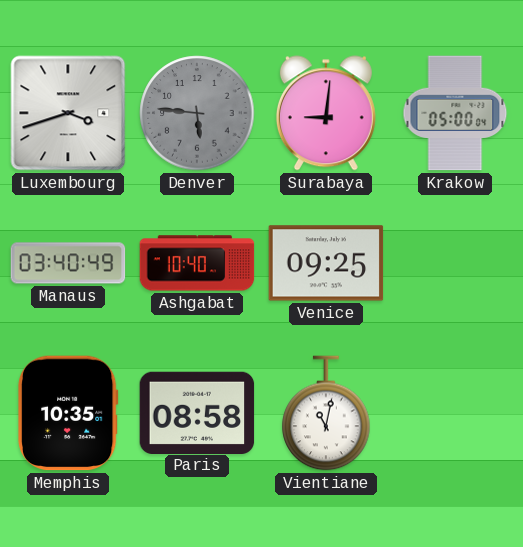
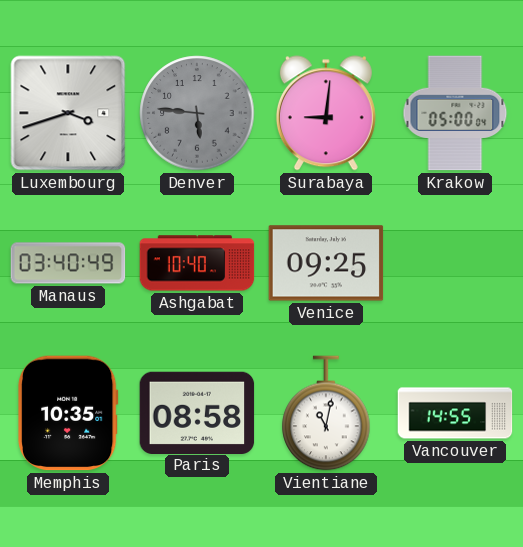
Vancouver: none -> 14:55
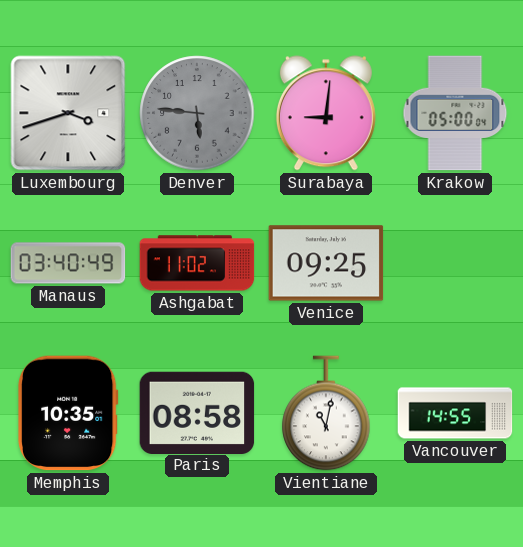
Ashgabat: 10:40 -> 11:02
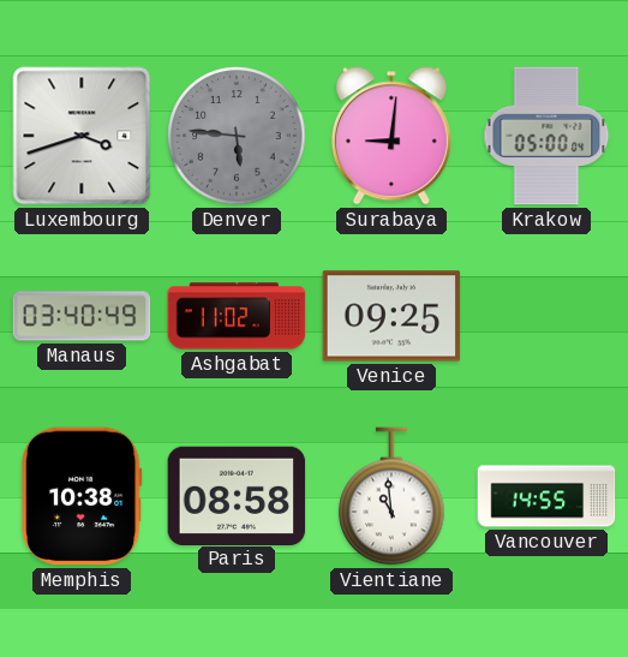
Memphis: 10:35 -> 10:38
Vientiane: 11:02 -> 10:59
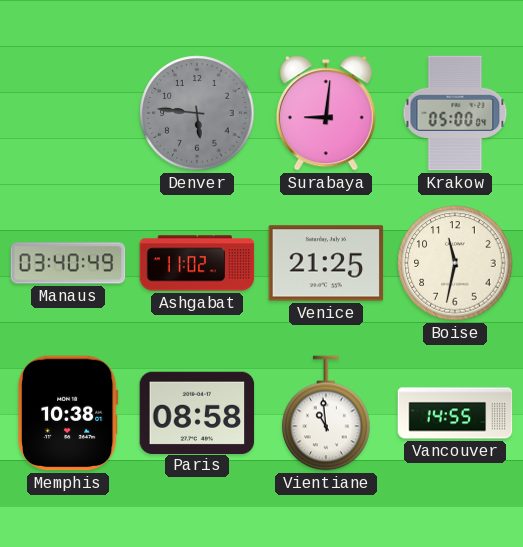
Luxembourg: 3:42 -> none
Venice: 09:25 -> 21:25
Boise: none -> 11:32
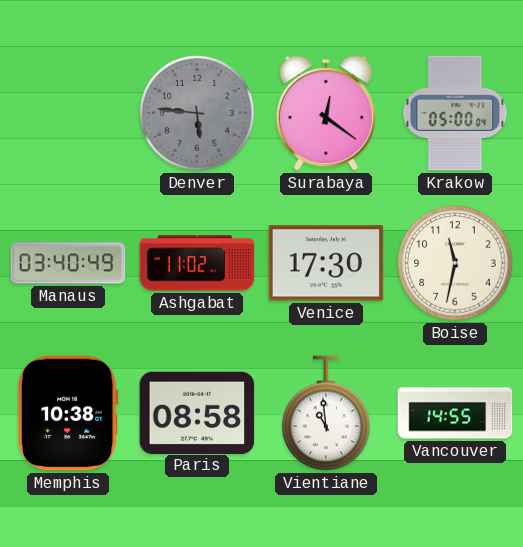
Surabaya: 9:01 -> 12:21
Venice: 21:25 -> 17:30
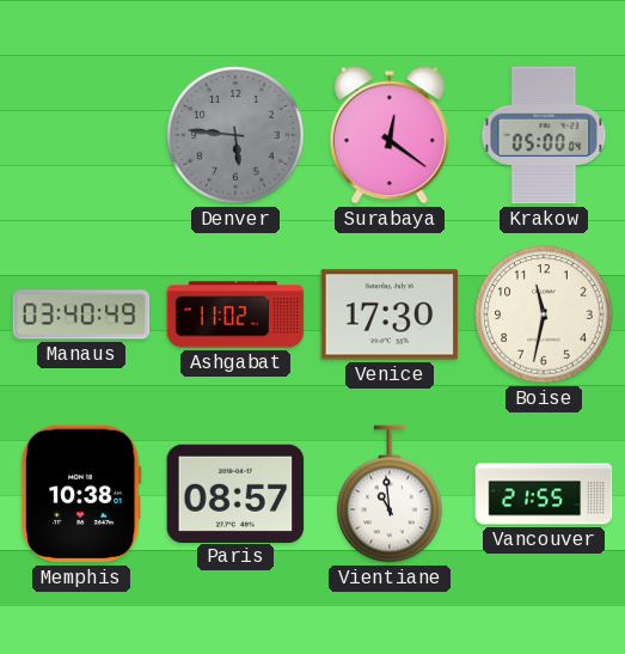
Paris: 08:58 -> 08:57
Vancouver: 14:55 -> 21:55
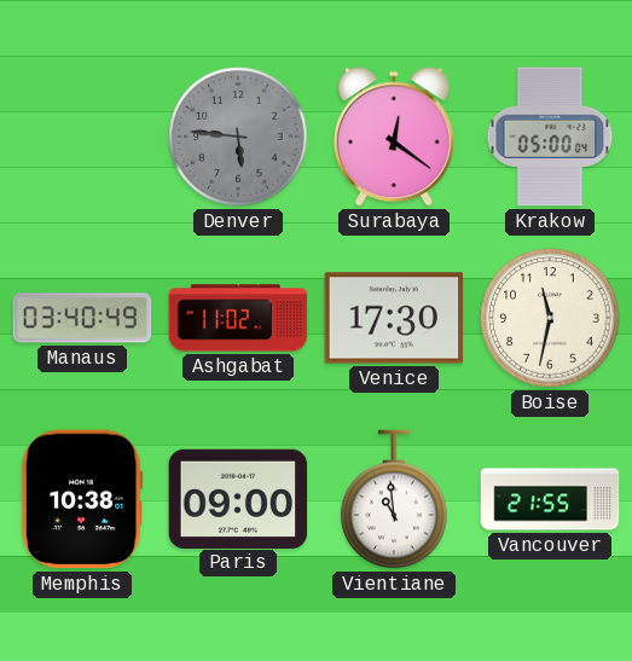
Paris: 08:57 -> 09:00
